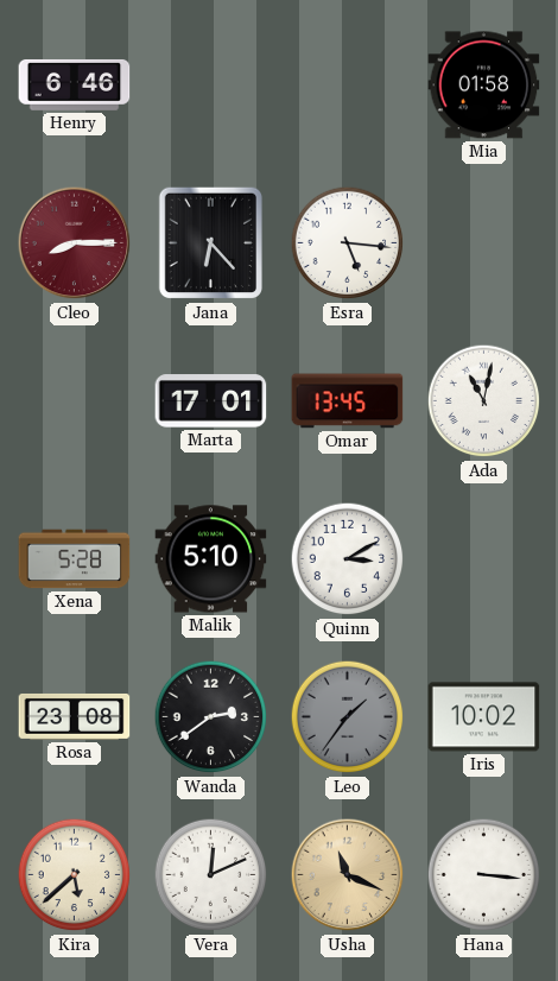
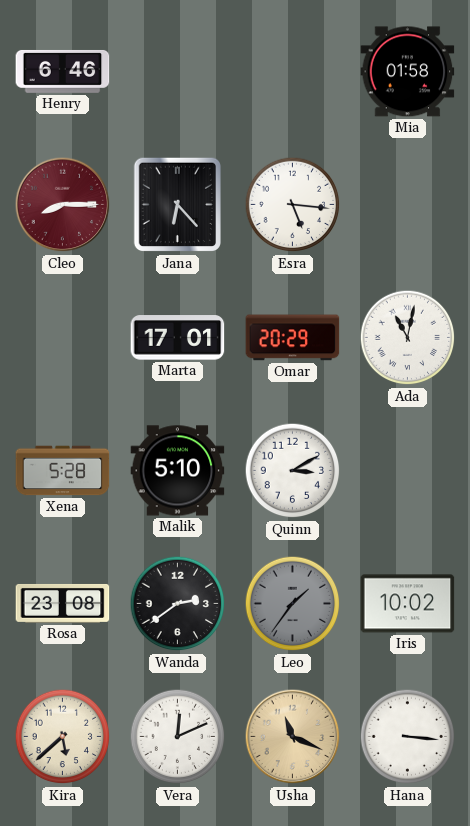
Omar: 13:45 -> 20:29
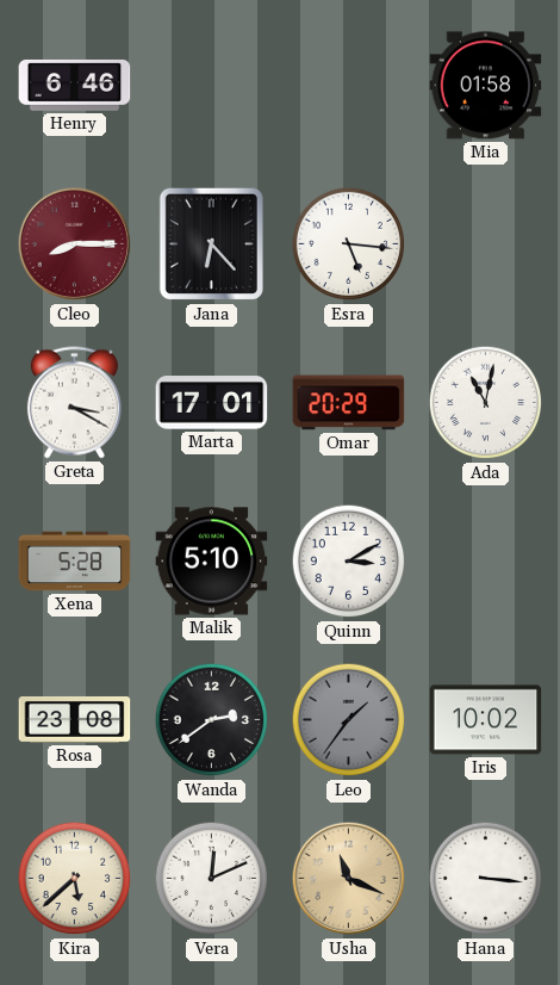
Greta: none -> 3:20
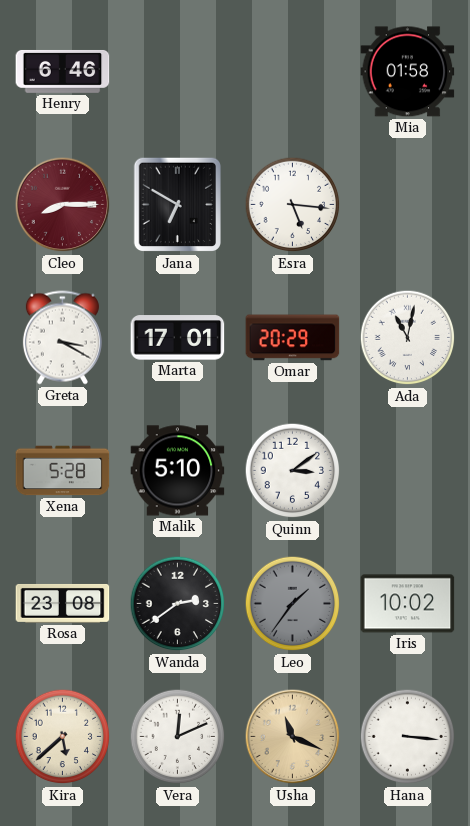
Jana: 6:23 -> 6:50
Quinn: 3:10 -> 3:09
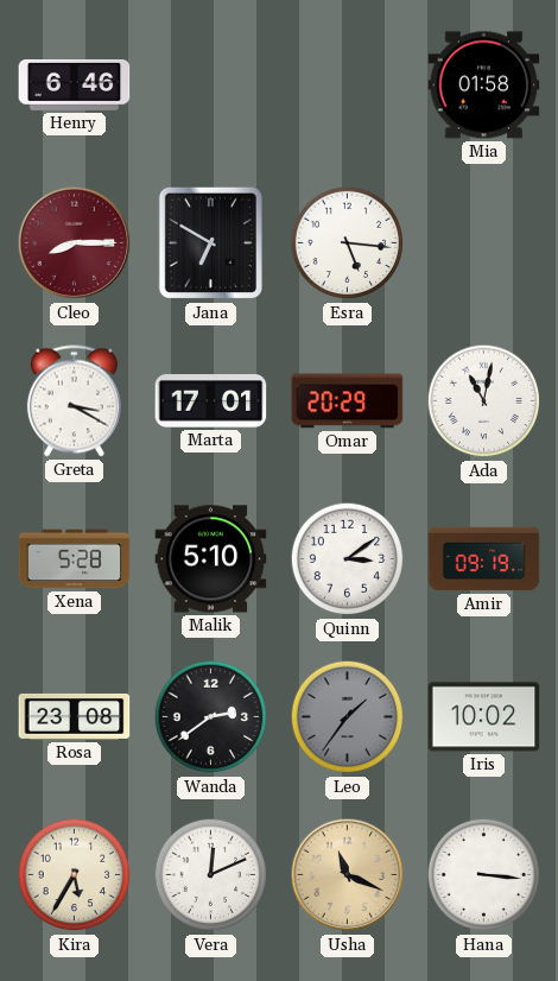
Amir: none -> 09:19
Kira: 5:38 -> 5:35
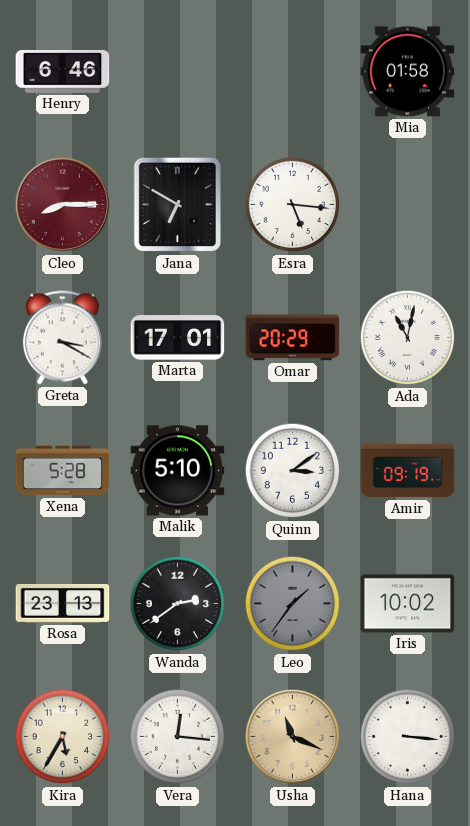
Rosa: 23:08 -> 23:13
Vera: 12:11 -> 12:16
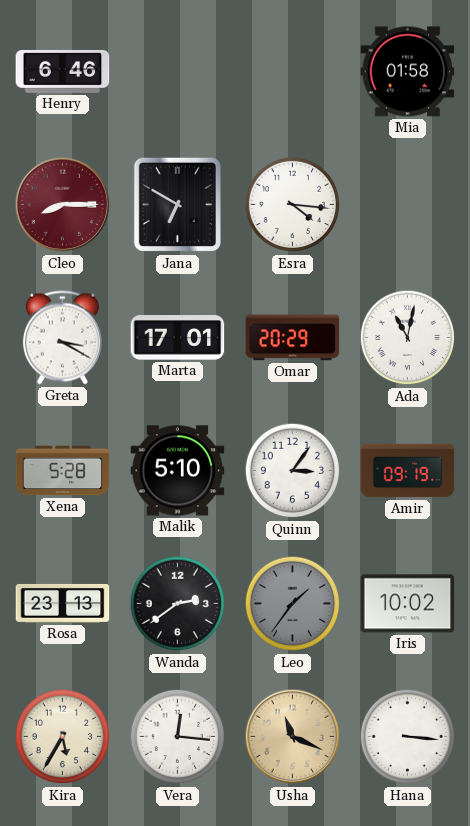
Esra: 5:16 -> 4:16
Quinn: 3:09 -> 3:06
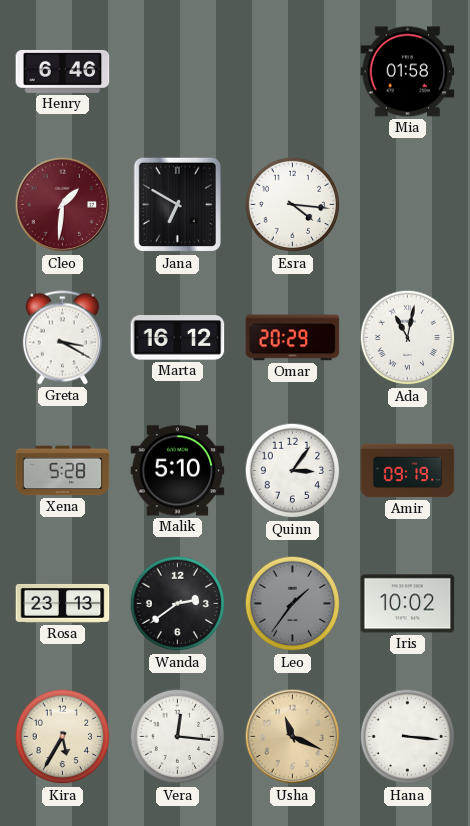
Cleo: 8:15 -> 1:31
Marta: 17:01 -> 16:12
